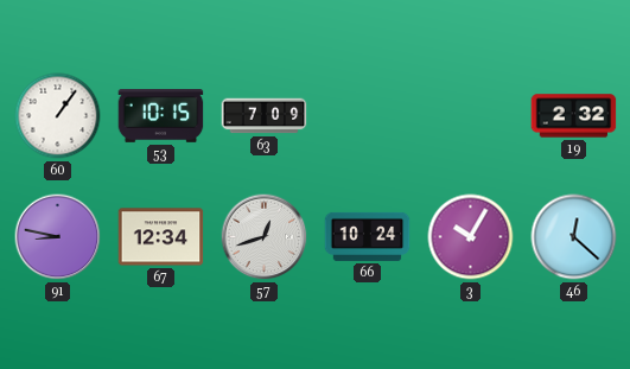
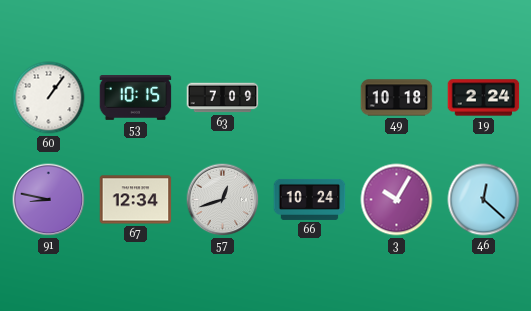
49: none -> 10:18
19: 2:32 -> 2:24
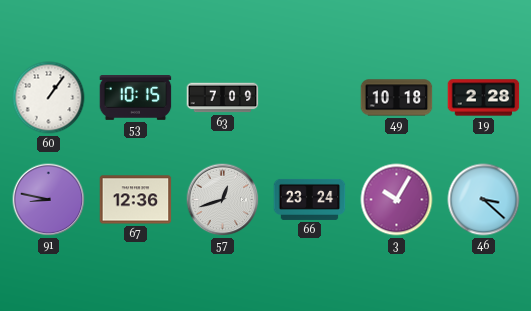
19: 2:24 -> 2:28
67: 12:34 -> 12:36
66: 10:24 -> 23:24
46: 12:22 -> 3:22
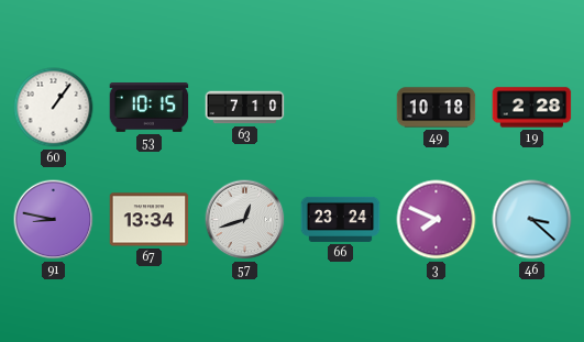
63: 7:09 -> 7:10
67: 12:36 -> 13:34
3: 10:05 -> 7:49
